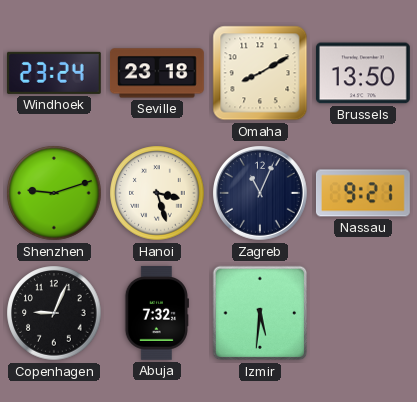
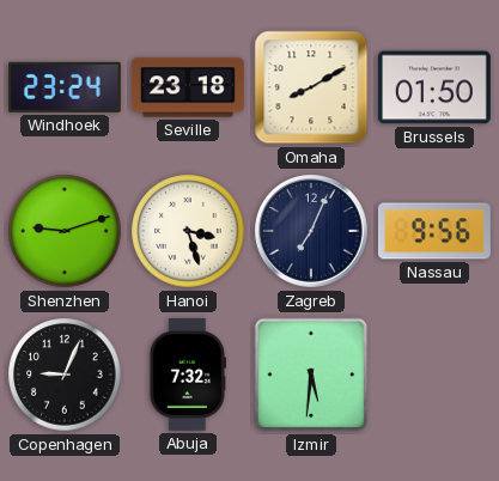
Brussels: 13:50 -> 01:50
Zagreb: 11:04 -> 7:04
Nassau: 9:21 -> 9:56
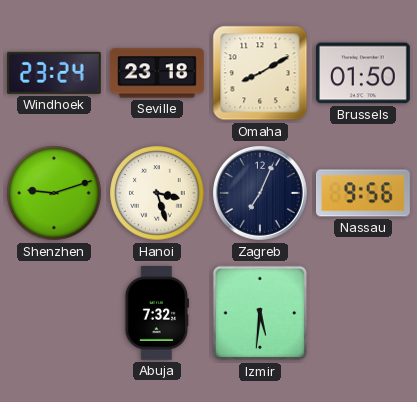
Copenhagen: 9:04 -> none
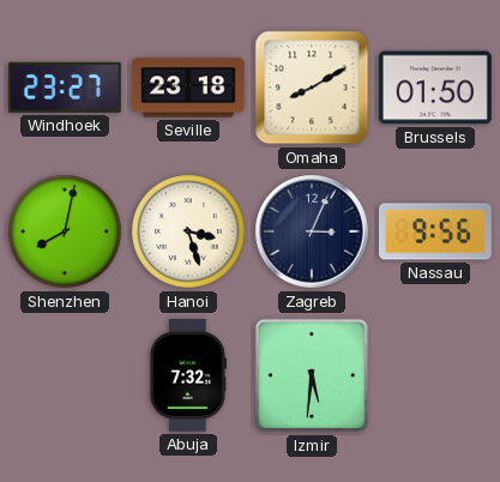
Windhoek: 23:24 -> 23:27
Shenzhen: 9:12 -> 8:02
Zagreb: 7:04 -> 3:04
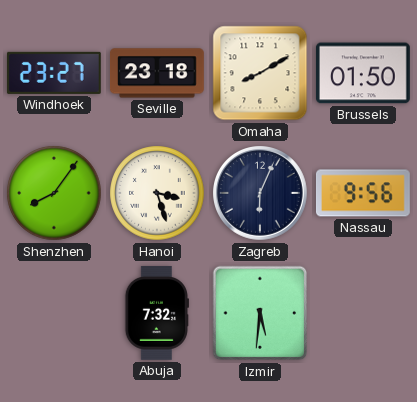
Shenzhen: 8:02 -> 8:06
Zagreb: 3:04 -> 6:04
